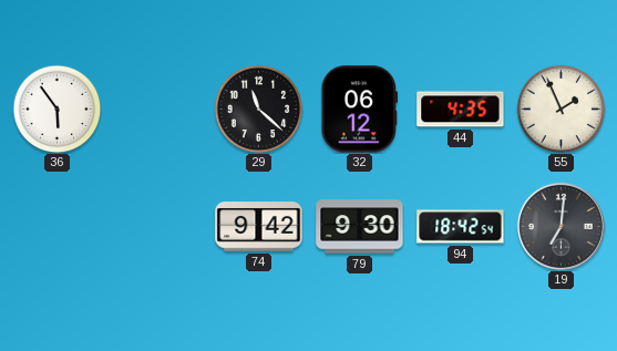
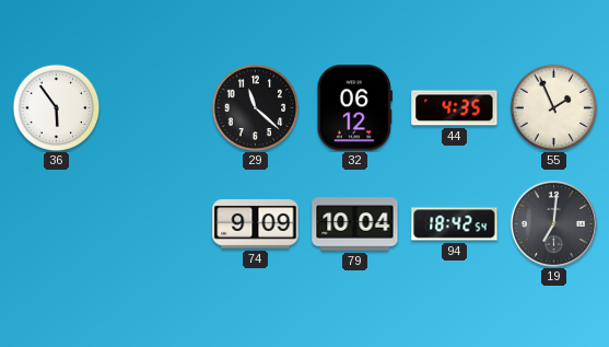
74: 9:42 -> 9:09
79: 9:30 -> 10:04
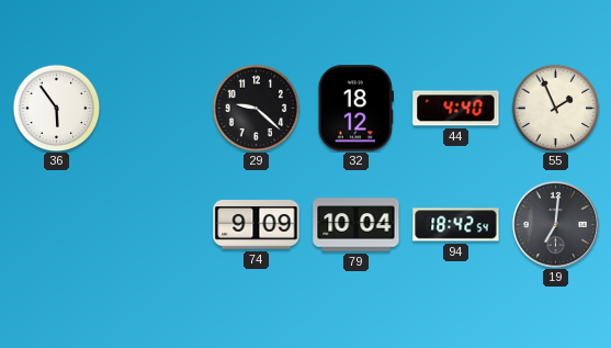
29: 11:22 -> 9:22
32: 06:12 -> 18:12
44: 4:35 -> 4:40
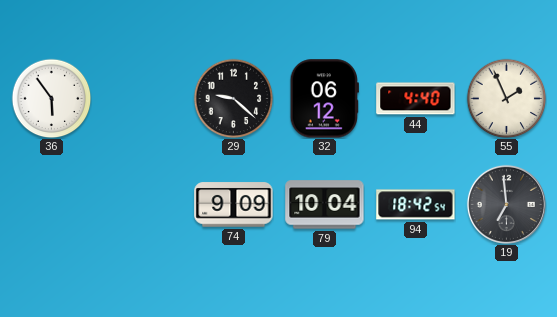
32: 18:12 -> 06:12
19: 7:01 -> 6:59
